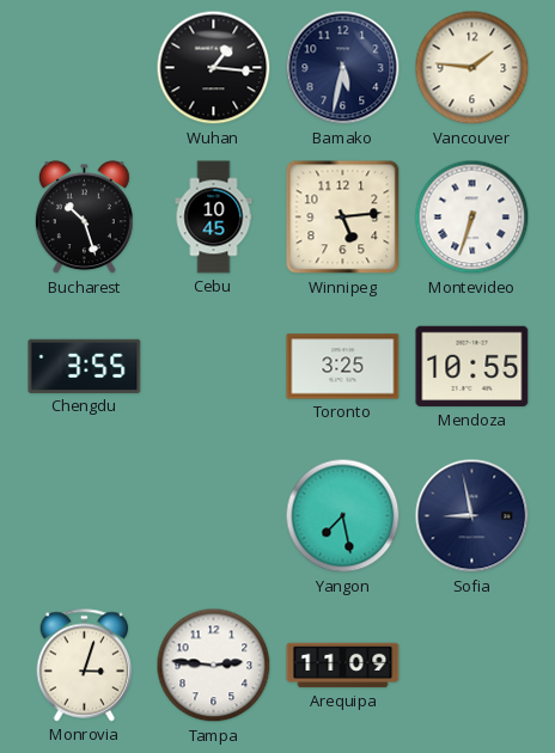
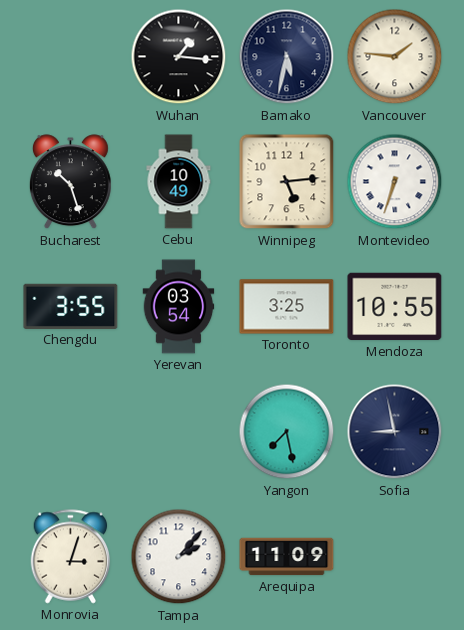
Cebu: 10:45 -> 10:49
Yerevan: none -> 03:54
Tampa: 2:46 -> 2:07
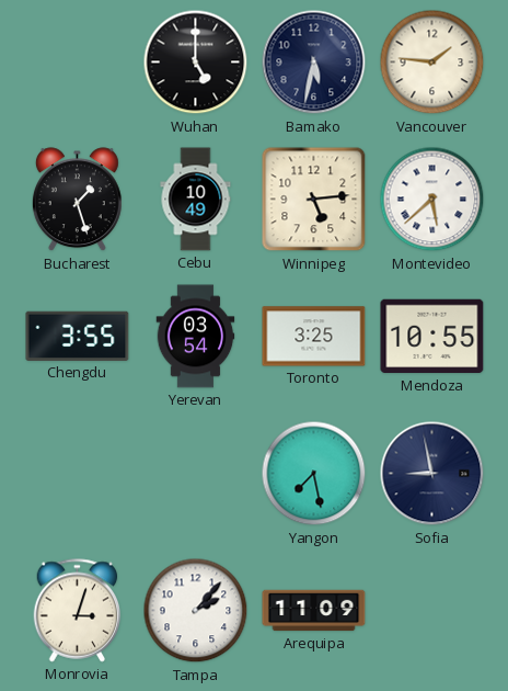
Wuhan: 1:16 -> 5:00
Bucharest: 10:27 -> 1:27
Montevideo: 6:33 -> 5:38
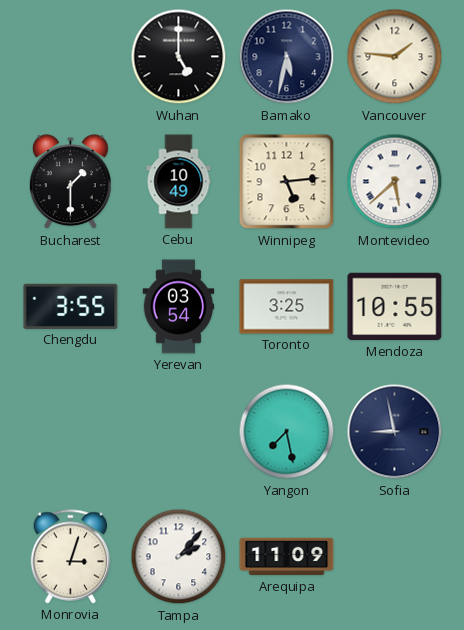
Bucharest: 1:27 -> 1:30
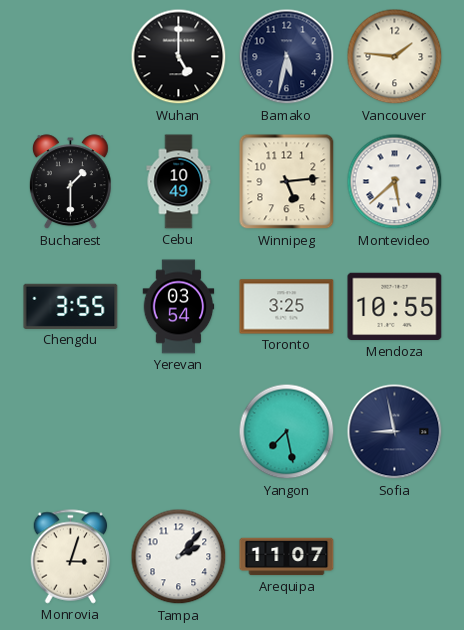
Arequipa: 11:09 -> 11:07
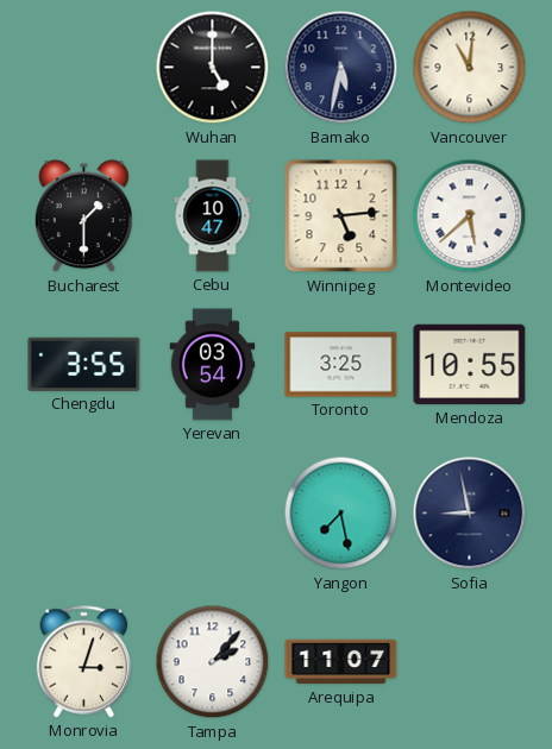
Vancouver: 1:46 -> 11:01
Cebu: 10:49 -> 10:47
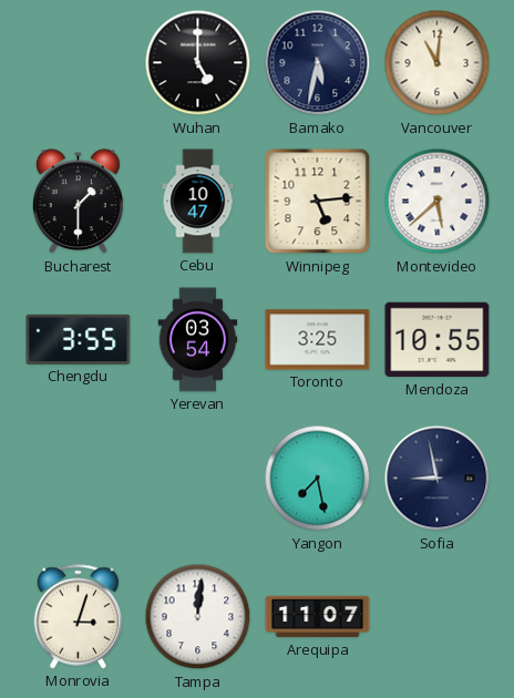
Tampa: 2:07 -> 12:01
